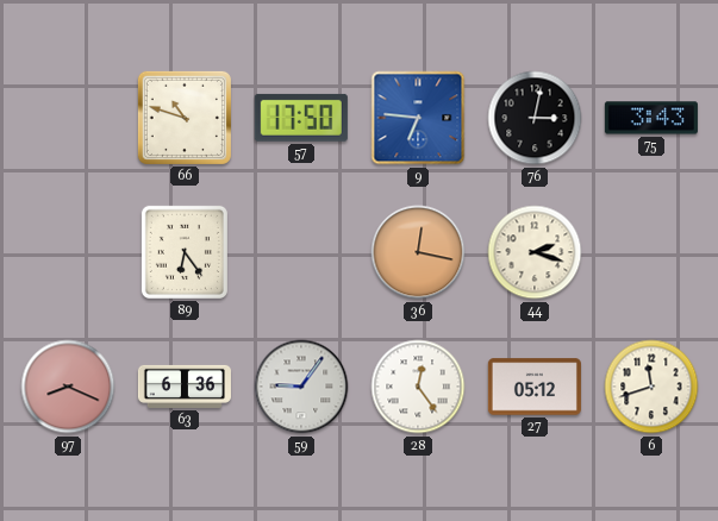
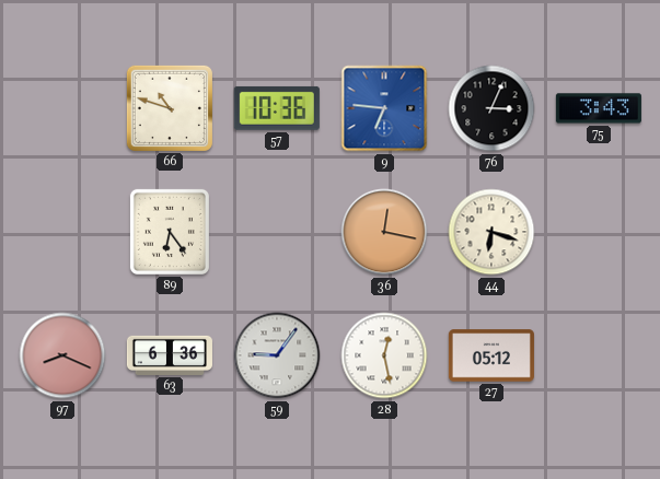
57: 17:50 -> 10:36
76: 3:02 -> 3:04
44: 2:18 -> 6:18
28: 12:24 -> 12:28
6: 11:42 -> none
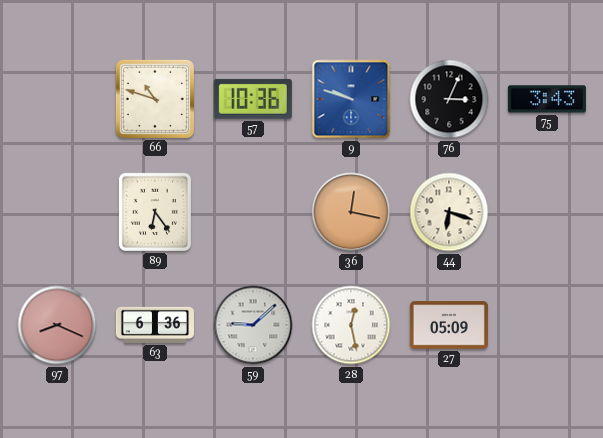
9: 6:46 -> 9:48
59: 9:06 -> 9:08
27: 05:12 -> 05:09
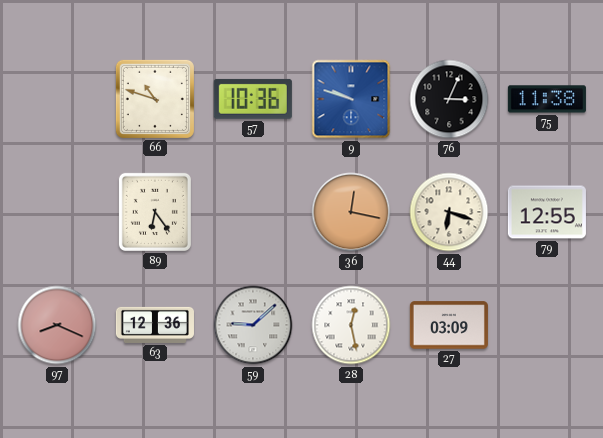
75: 3:43 -> 11:38
79: none -> 12:55
63: 6:36 -> 12:36
27: 05:09 -> 03:09
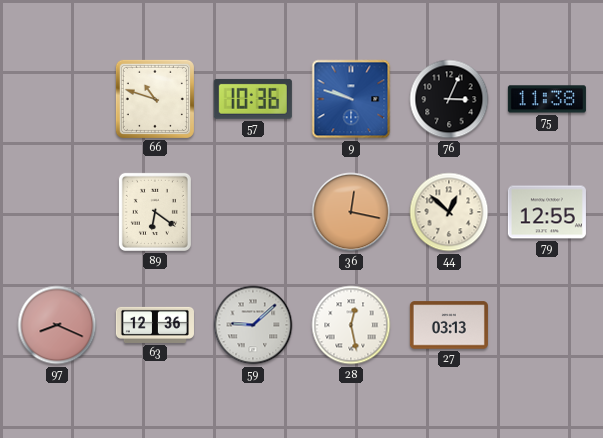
89: 6:24 -> 6:21
44: 6:18 -> 12:52
27: 03:09 -> 03:13
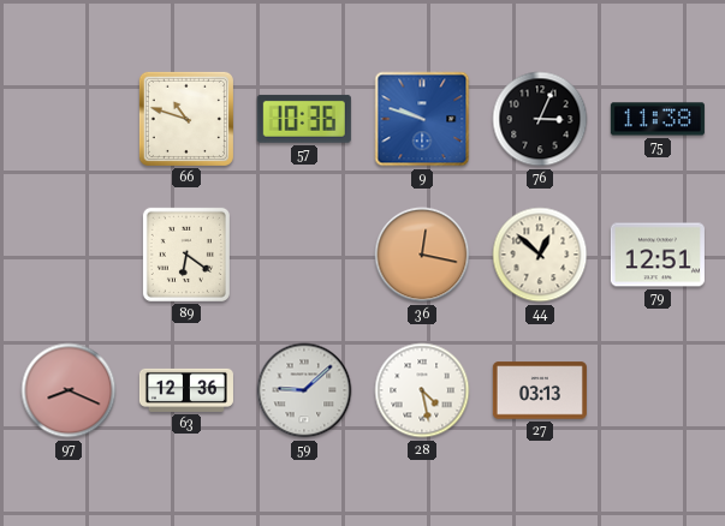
79: 12:55 -> 12:51
28: 12:28 -> 4:28
